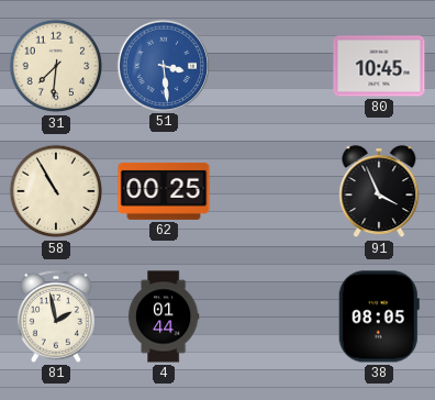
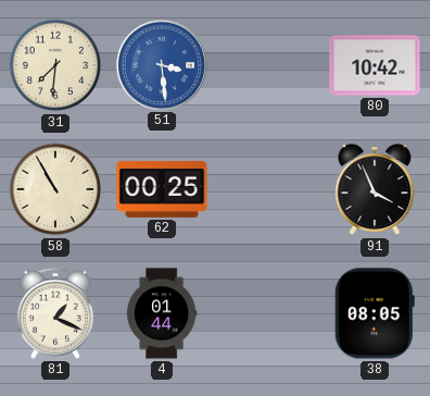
80: 10:45 -> 10:42
81: 1:58 -> 1:19
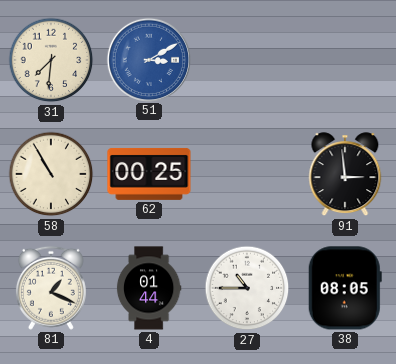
51: 3:29 -> 3:10
80: 10:42 -> none
91: 3:56 -> 2:59
27: none -> 10:45
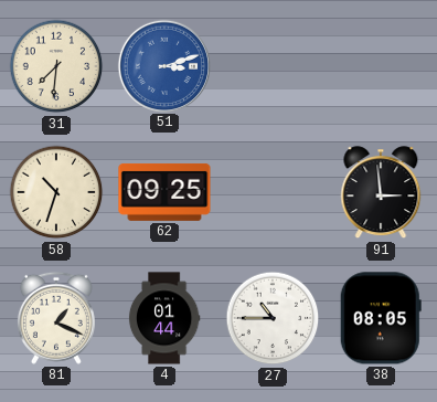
51: 3:10 -> 3:12
58: 10:55 -> 10:33
62: 00:25 -> 09:25
